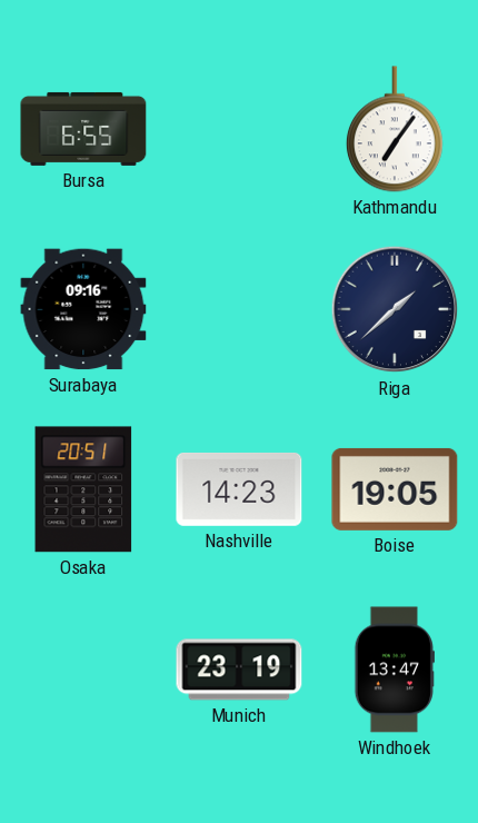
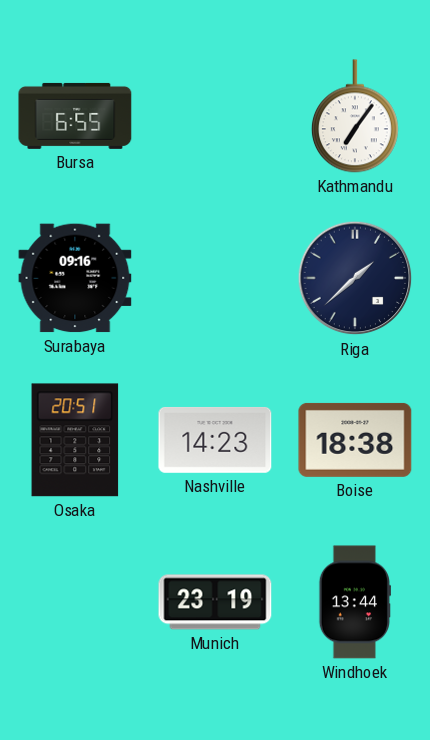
Boise: 19:05 -> 18:38
Windhoek: 13:47 -> 13:44
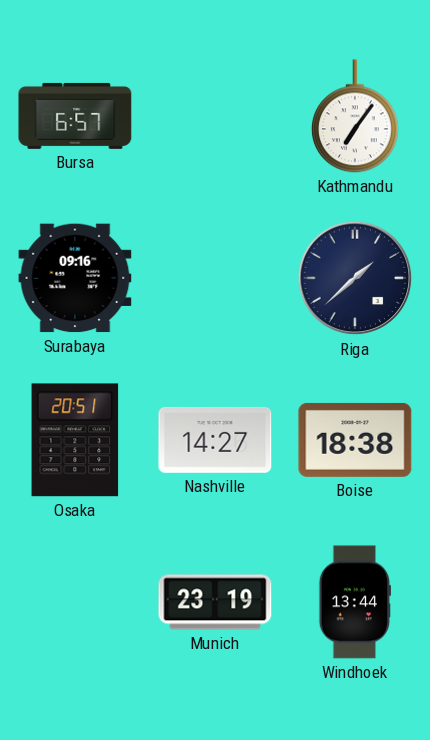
Bursa: 6:55 -> 6:57
Nashville: 14:23 -> 14:27
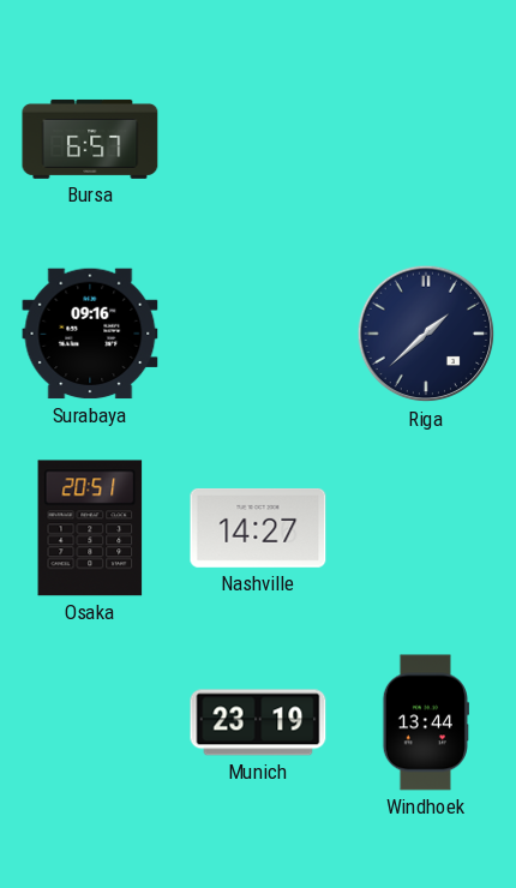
Kathmandu: 7:06 -> none
Boise: 18:38 -> none
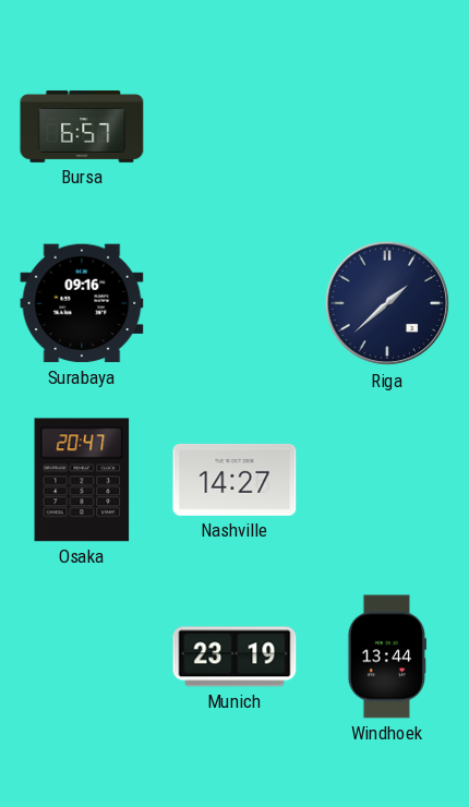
Osaka: 20:51 -> 20:47
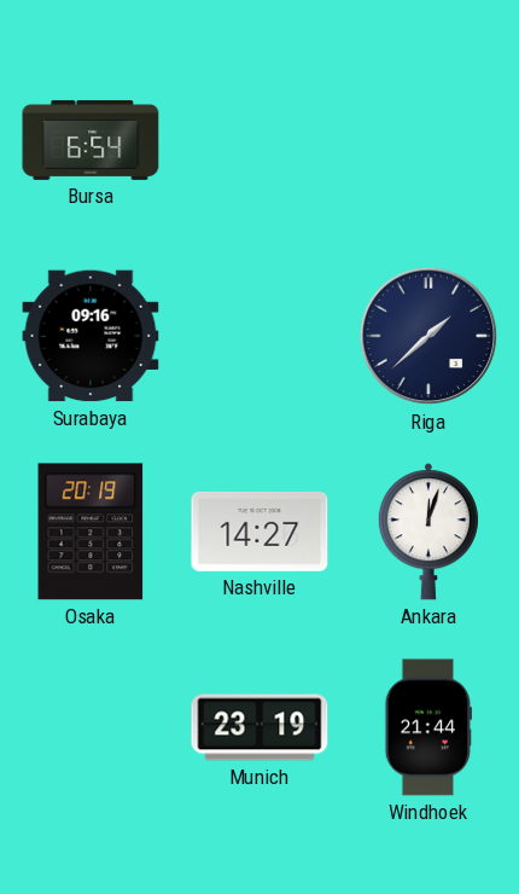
Bursa: 6:57 -> 6:54
Osaka: 20:47 -> 20:19
Ankara: none -> 12:03
Windhoek: 13:44 -> 21:44
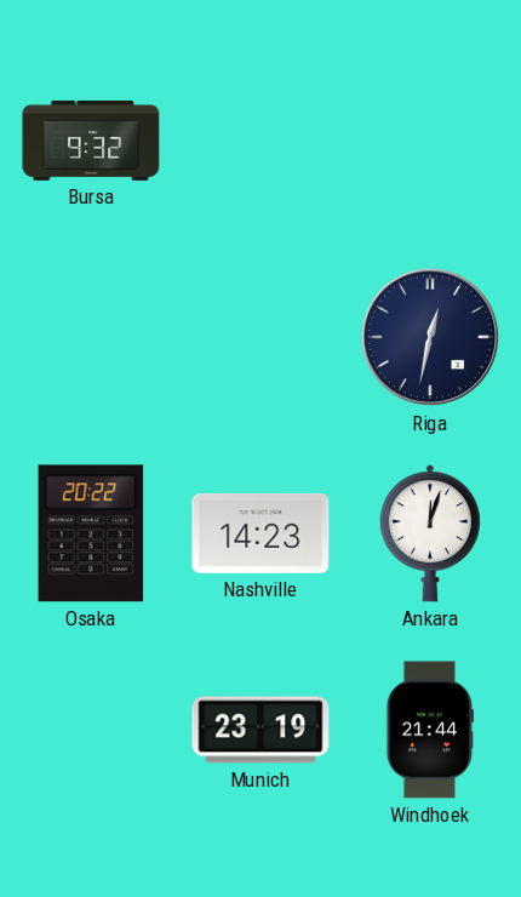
Bursa: 6:54 -> 9:32
Surabaya: 09:16 -> none
Riga: 1:38 -> 12:32
Osaka: 20:19 -> 20:22
Nashville: 14:27 -> 14:23
